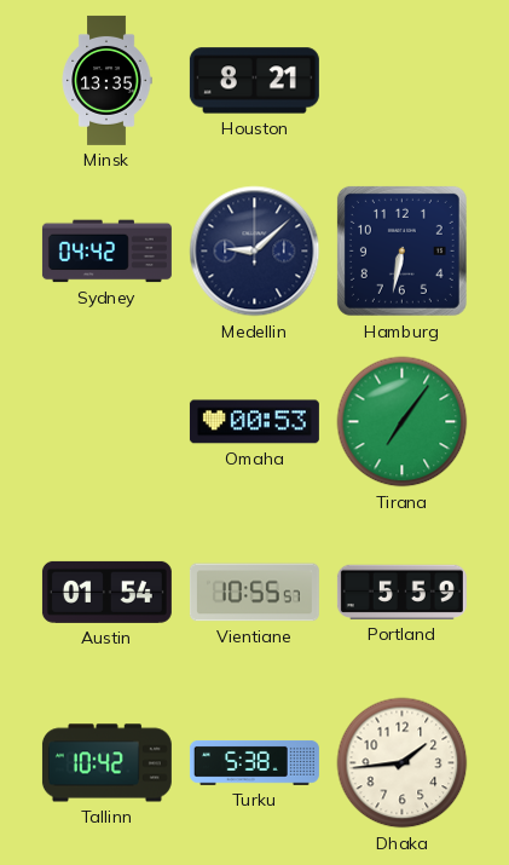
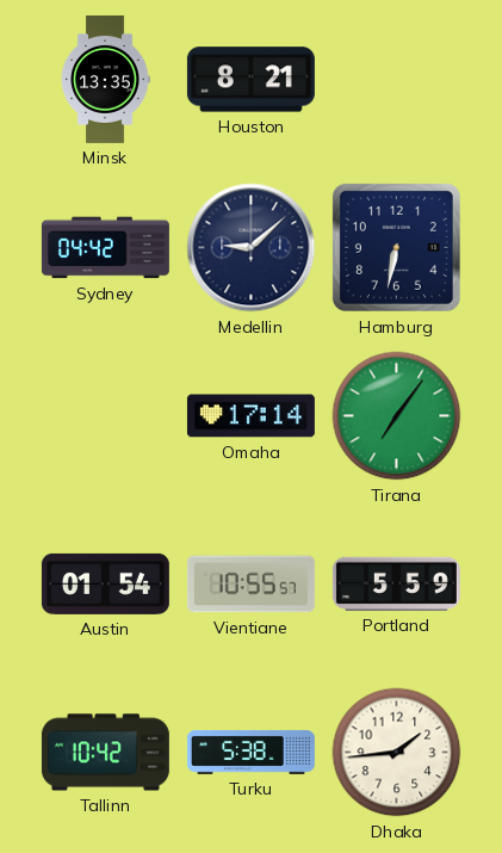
Omaha: 00:53 -> 17:14
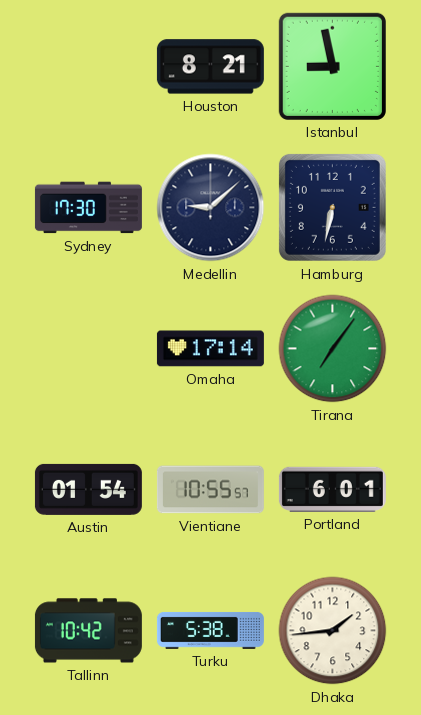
Minsk: 13:35 -> none
Istanbul: none -> 8:58
Sydney: 04:42 -> 17:30
Portland: 5:59 -> 6:01
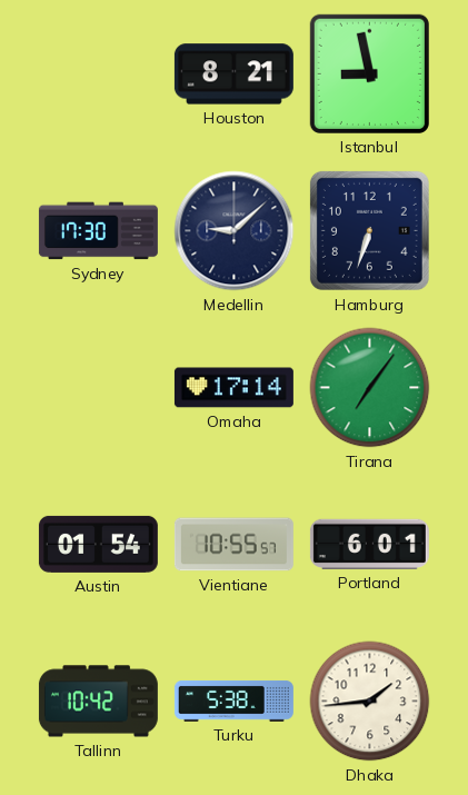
Hamburg: 6:32 -> 6:33
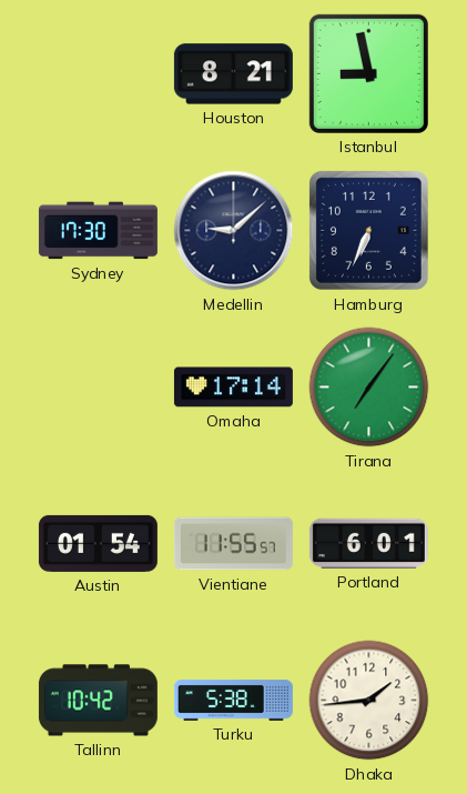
Hamburg: 6:33 -> 6:34
Vientiane: 10:55 -> 11:55
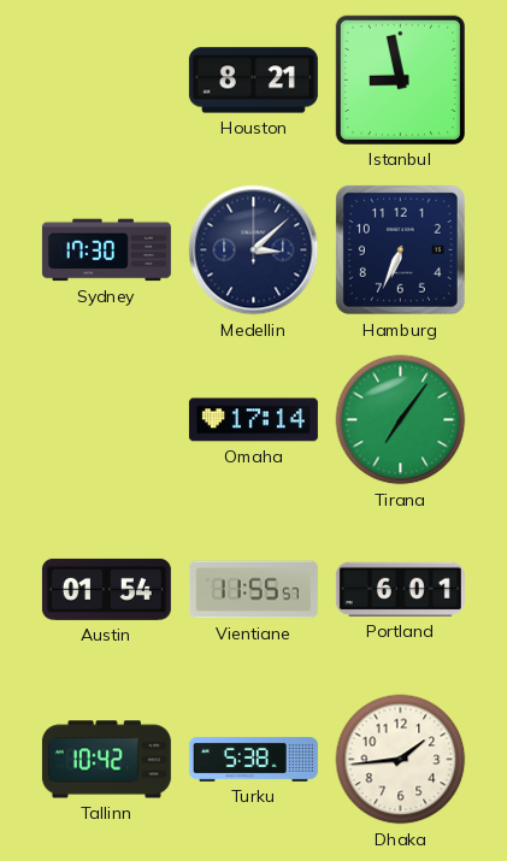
Medellin: 9:08 -> 3:08
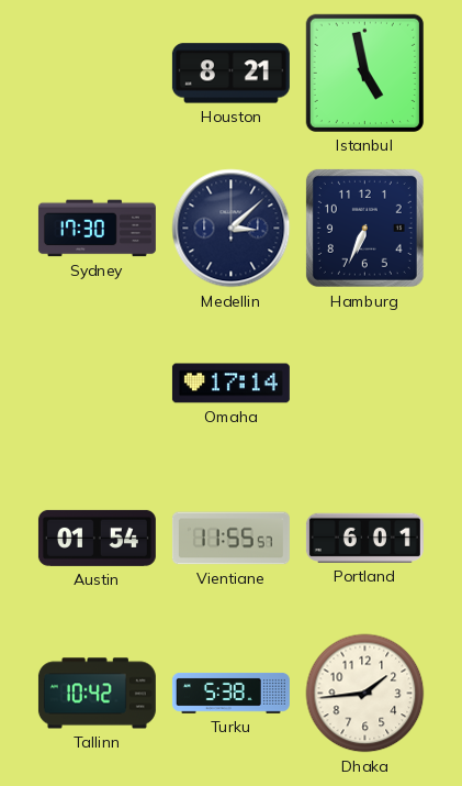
Istanbul: 8:58 -> 4:58
Tirana: 7:06 -> none
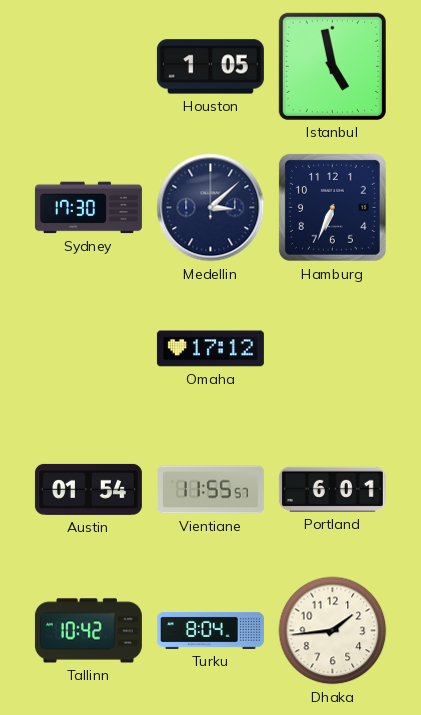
Houston: 8:21 -> 1:05
Omaha: 17:14 -> 17:12
Turku: 5:38 -> 8:04
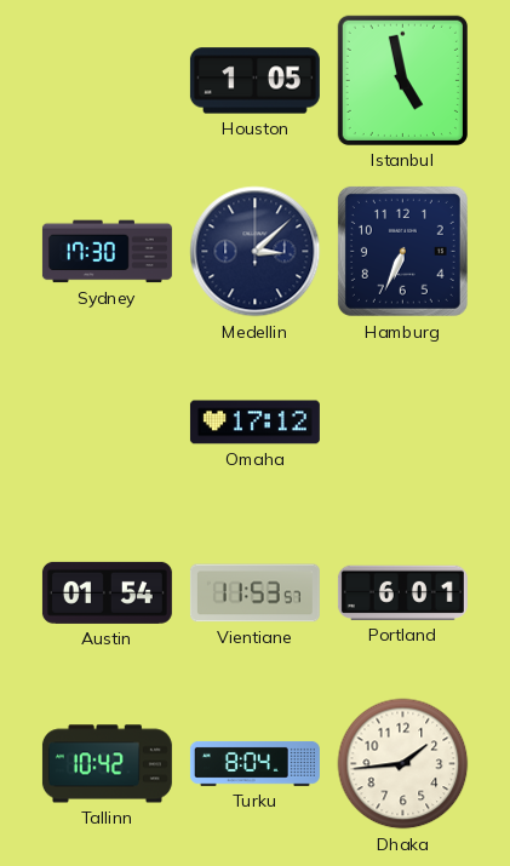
Vientiane: 11:55 -> 11:53
